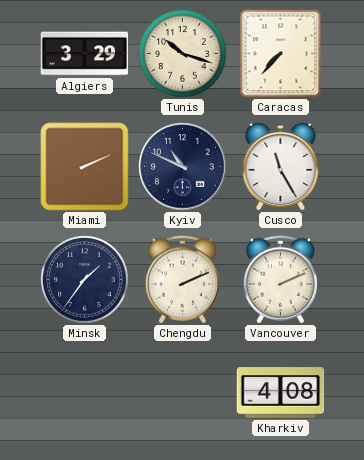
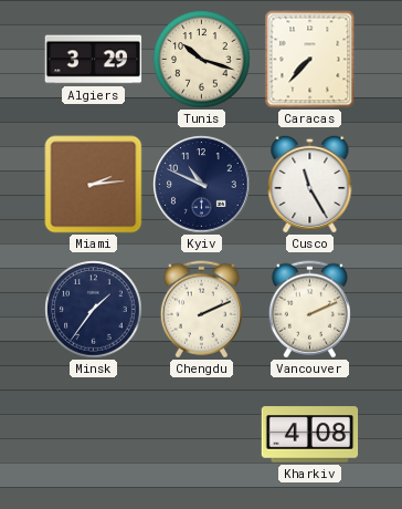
Miami: 2:11 -> 2:14
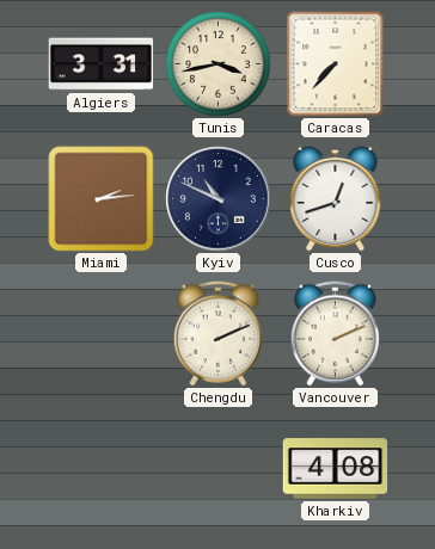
Algiers: 3:29 -> 3:31
Tunis: 10:18 -> 3:43
Cusco: 11:25 -> 12:42
Minsk: 1:36 -> none
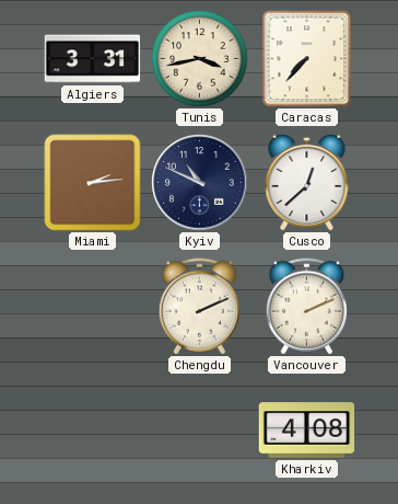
Cusco: 12:42 -> 12:38
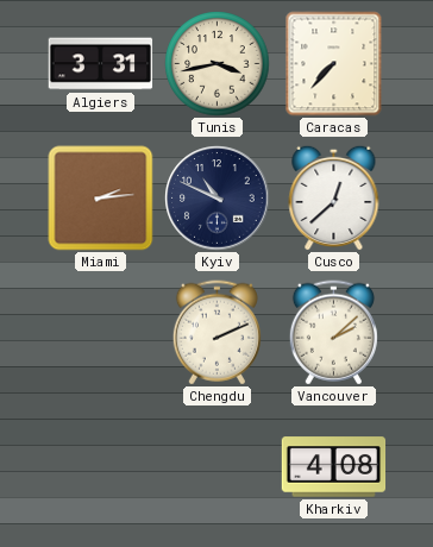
Vancouver: 2:11 -> 2:08
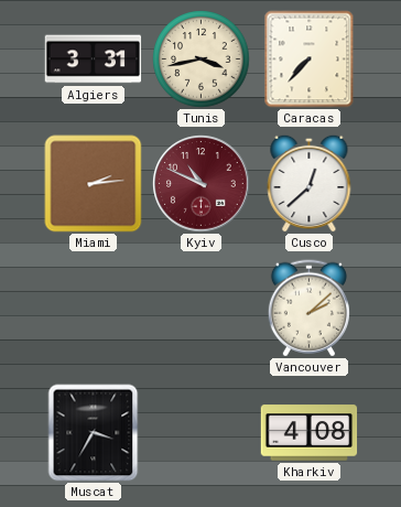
Kyiv dial: navy -> burgundy
Chengdu: 2:11 -> none
Muscat: none -> 3:35
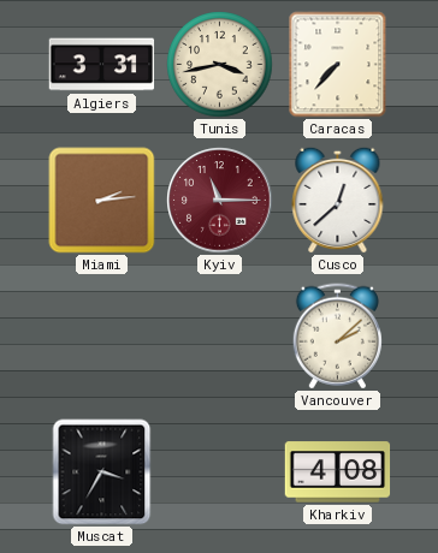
Kyiv: 10:49 -> 11:15
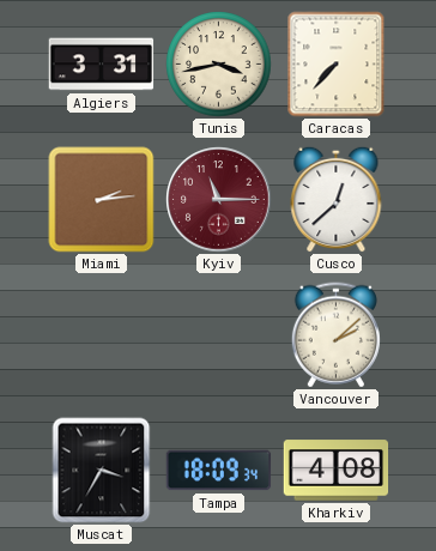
Tampa: none -> 18:09
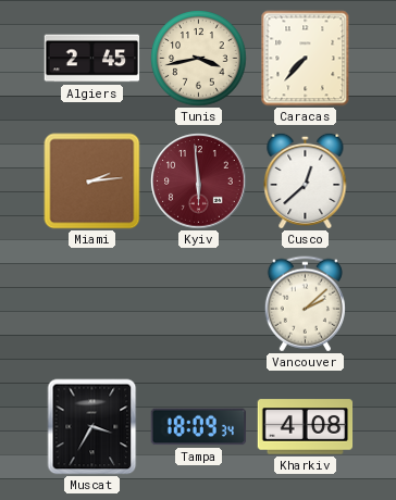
Algiers: 3:31 -> 2:45
Kyiv: 11:15 -> 5:59
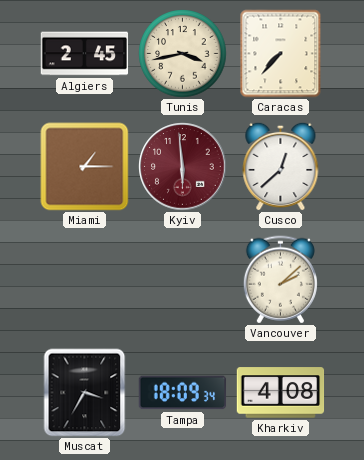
Miami: 2:14 -> 1:15
